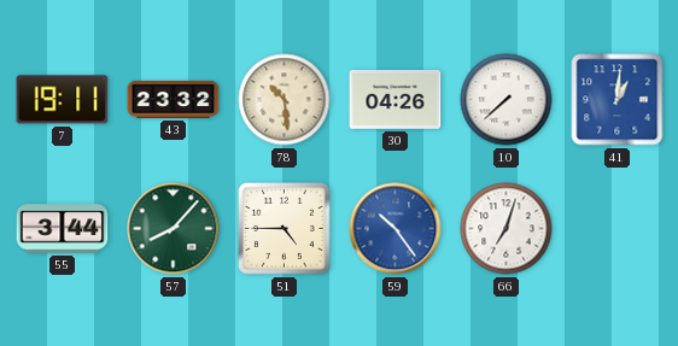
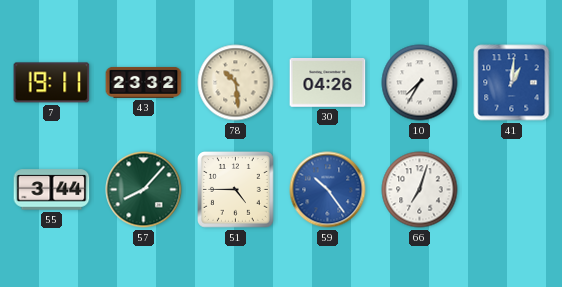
10: 7:38 -> 7:35
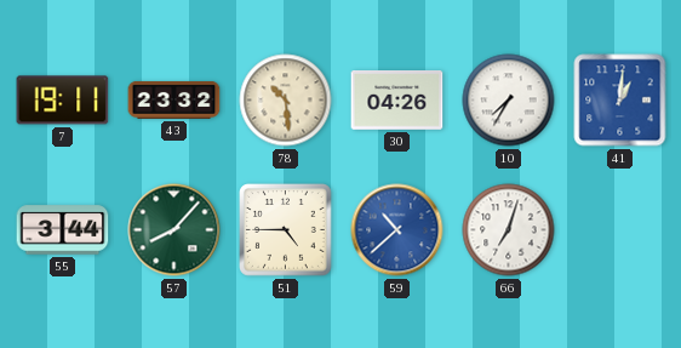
59: 10:24 -> 10:38
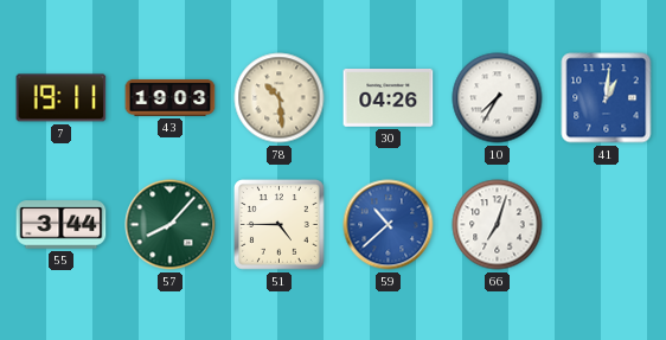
43: 23:32 -> 19:03
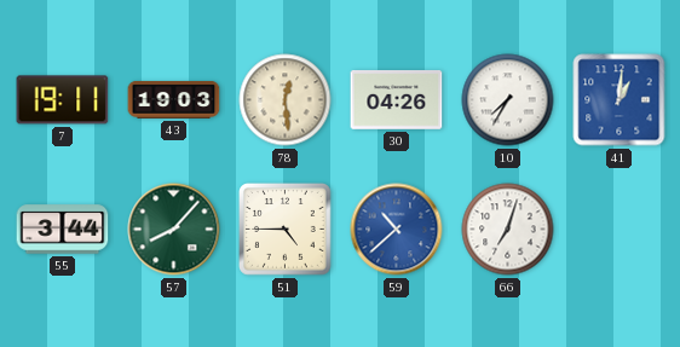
78: 10:29 -> 12:29
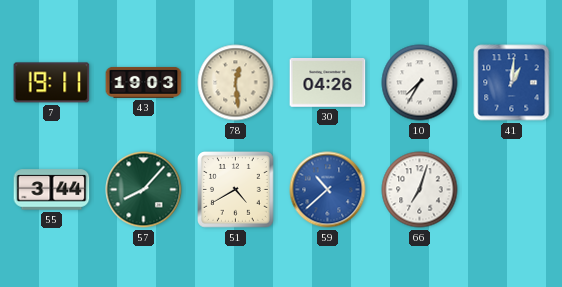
51: 4:45 -> 4:40
